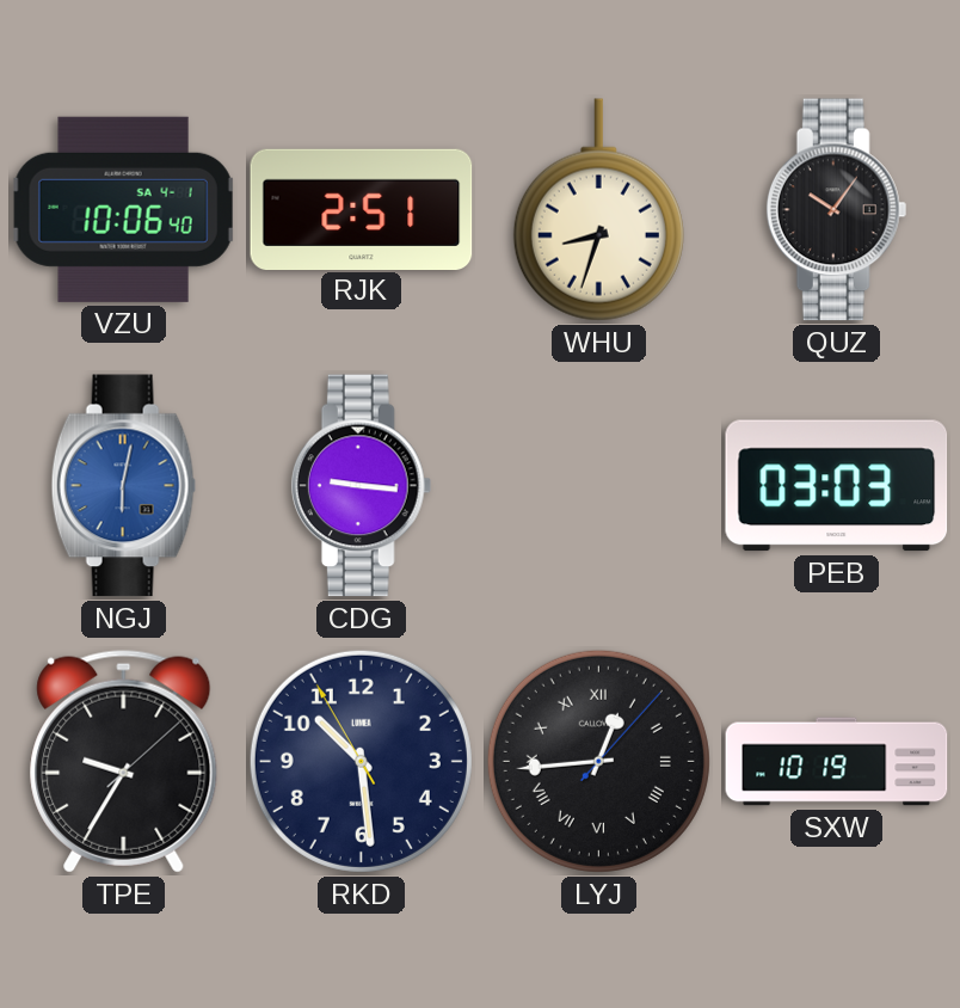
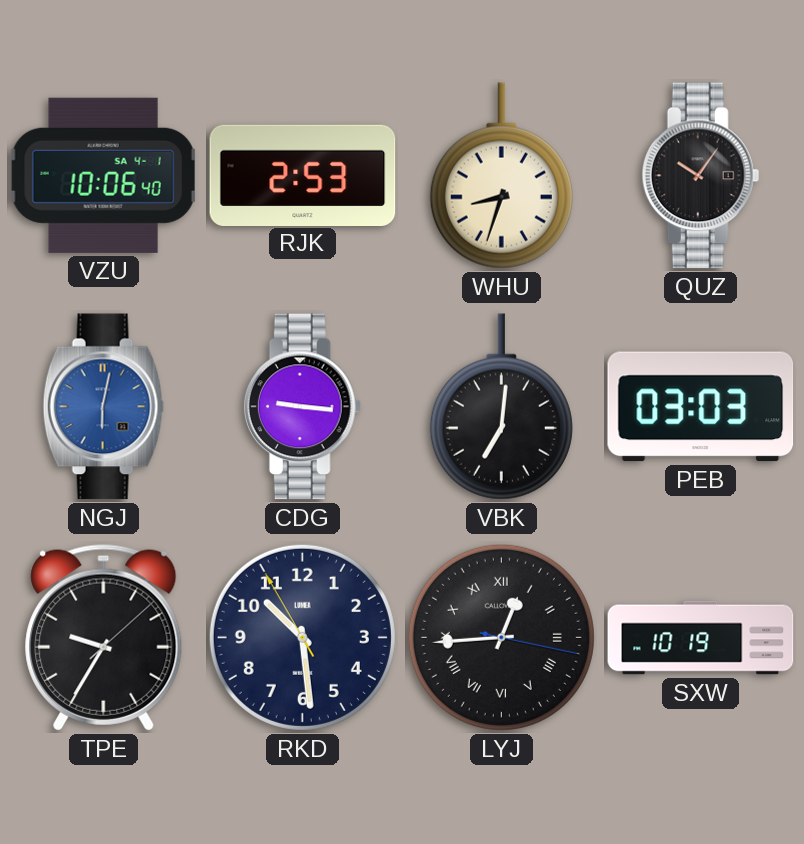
RJK: 2:51 -> 2:53
VBK: none -> 7:01
LYJ: 12:44:07 -> 12:44:17
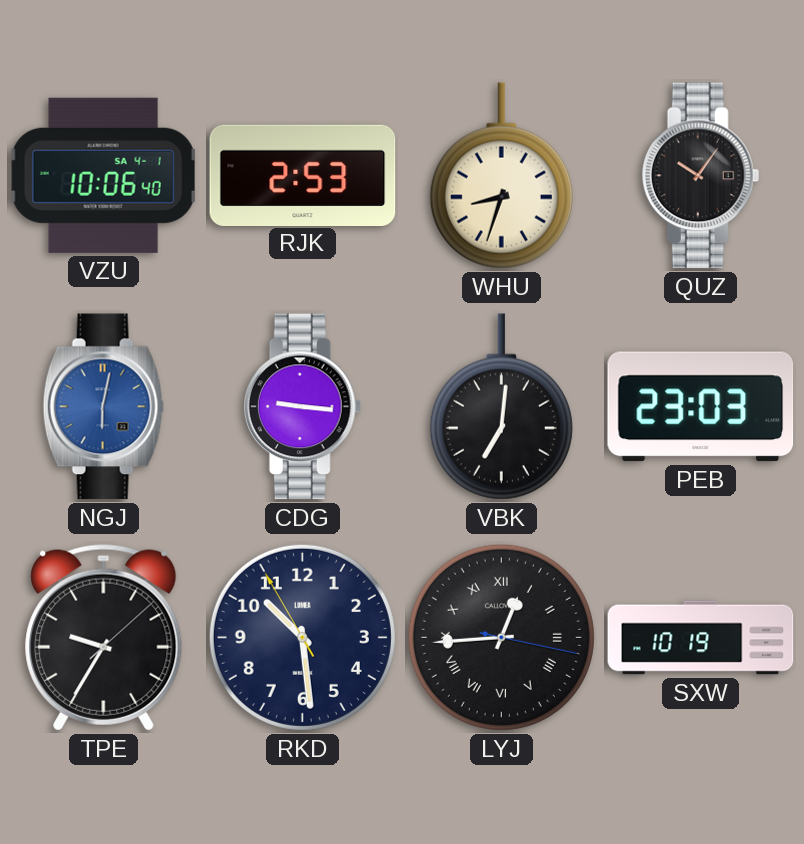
PEB: 03:03 -> 23:03
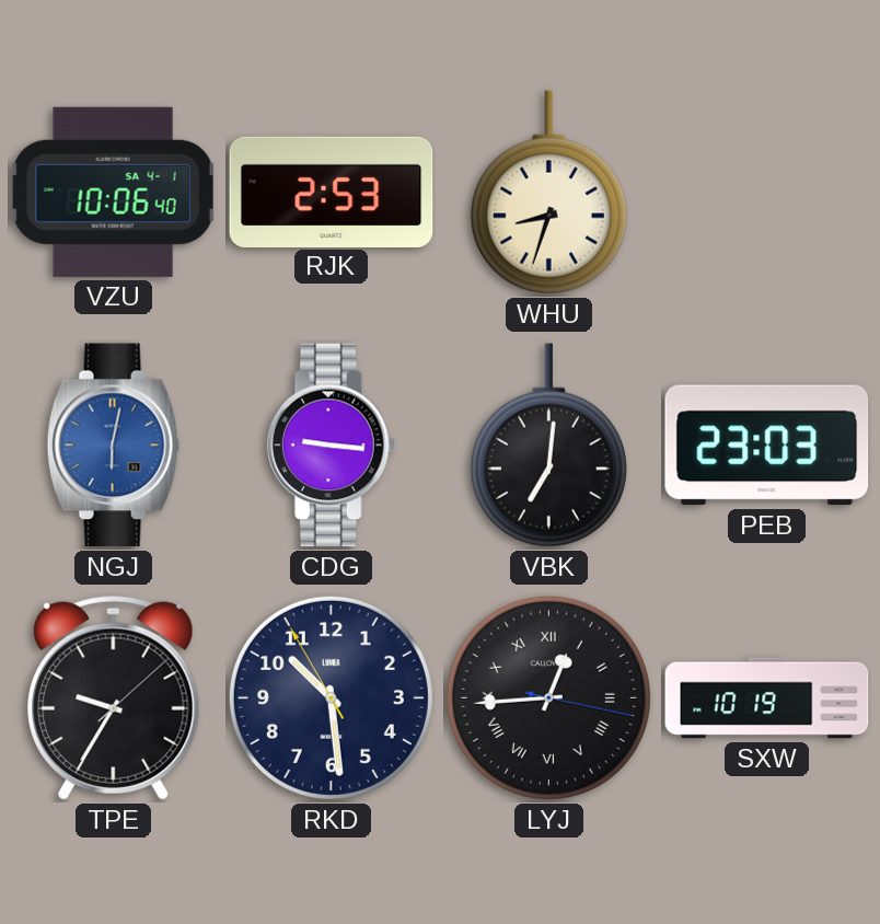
QUZ: 10:06 -> none
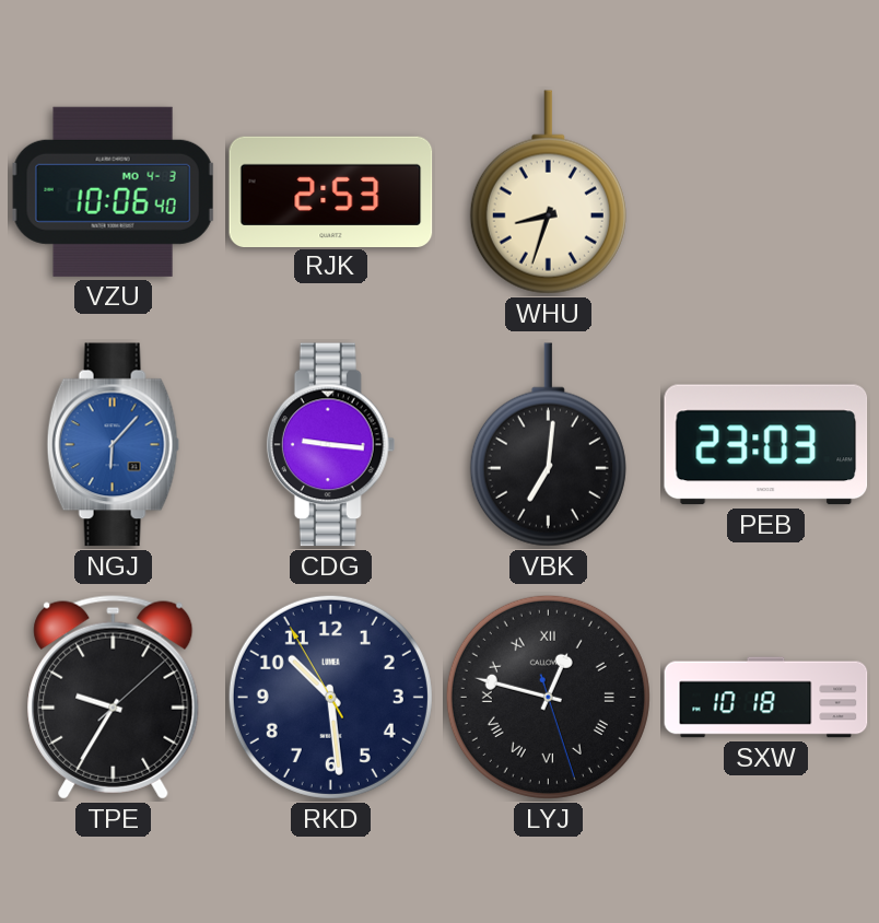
VZU date: SA 4-1 -> MO 4-3
NGJ: 6:02 -> 6:07
LYJ: 12:44 -> 12:47
SXW: 10:19 -> 10:18
